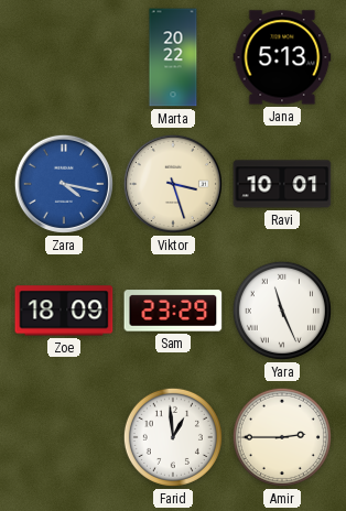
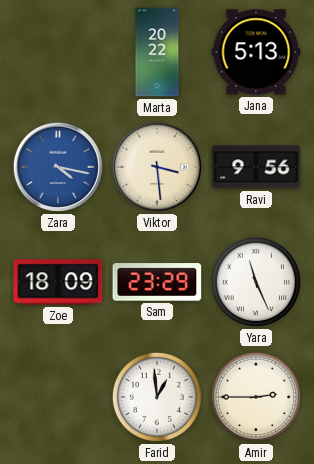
Viktor: 3:27 -> 3:29
Ravi: 10:01 -> 9:56
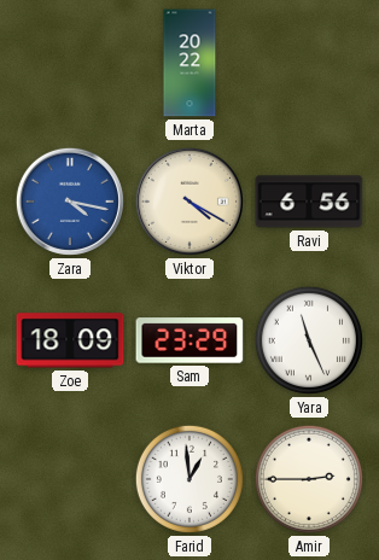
Jana: 5:13 -> none
Viktor: 3:29 -> 4:20
Ravi: 9:56 -> 6:56
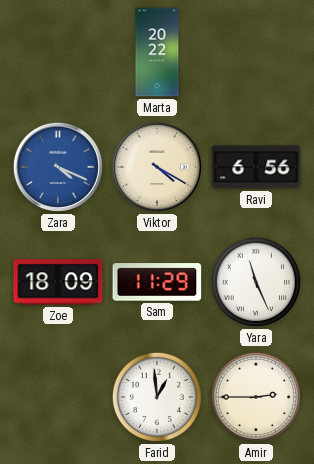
Zara: 4:17 -> 4:19
Sam: 23:29 -> 11:29
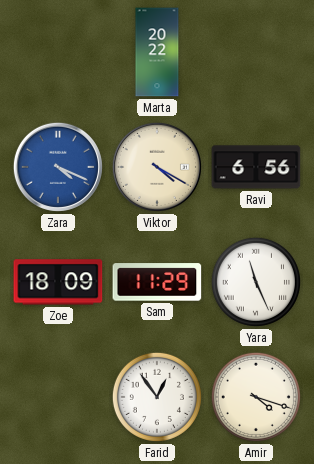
Farid: 12:59 -> 12:54
Amir: 2:45 -> 4:18
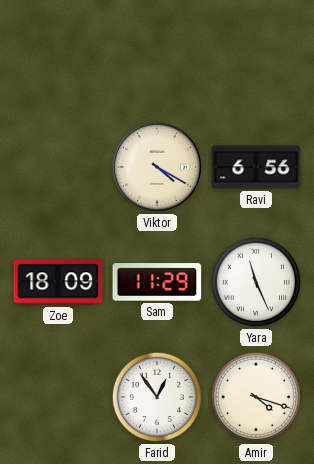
Marta: 20:22 -> none
Zara: 4:19 -> none
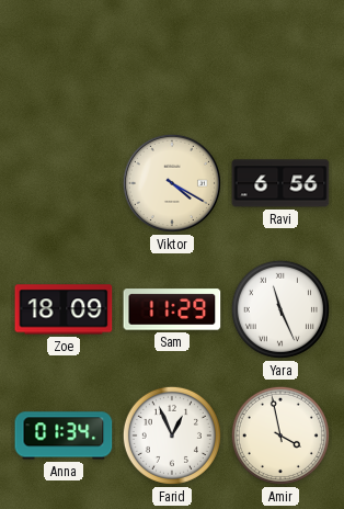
Anna: none -> 01:34
Farid: 12:54 -> 12:56
Amir: 4:18 -> 3:58
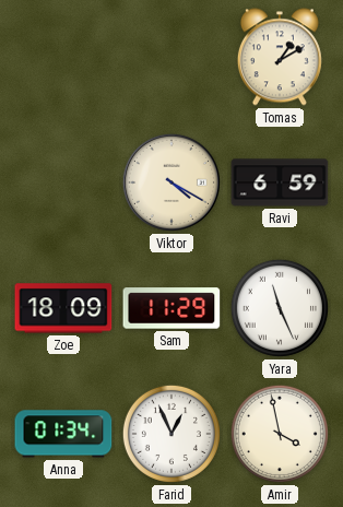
Tomas: none -> 1:10
Ravi: 6:56 -> 6:59
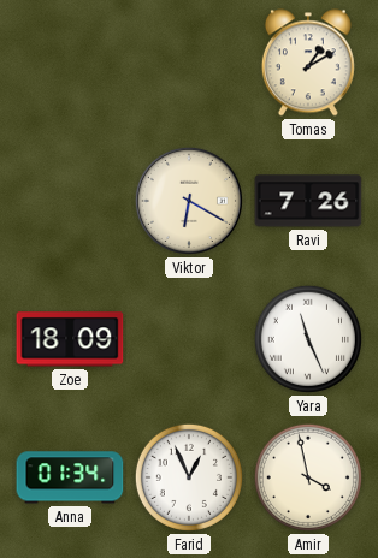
Viktor: 4:20 -> 6:20
Ravi: 6:59 -> 7:26
Sam: 11:29 -> none
